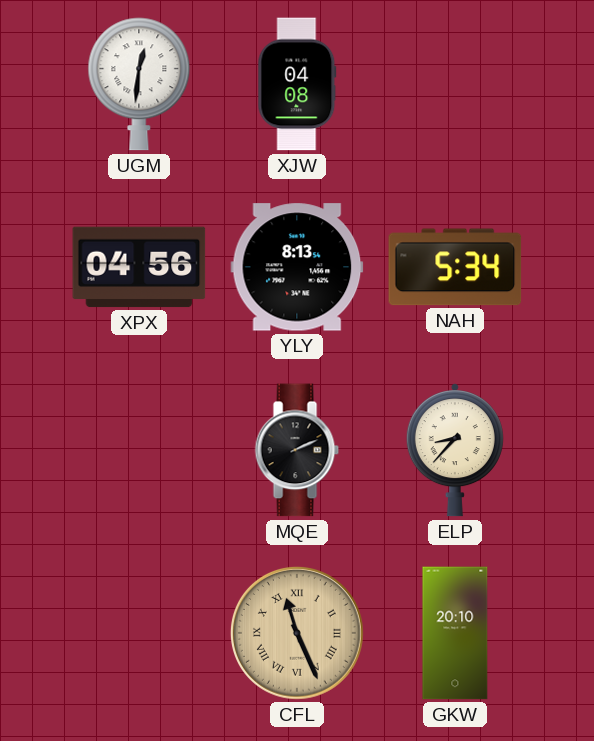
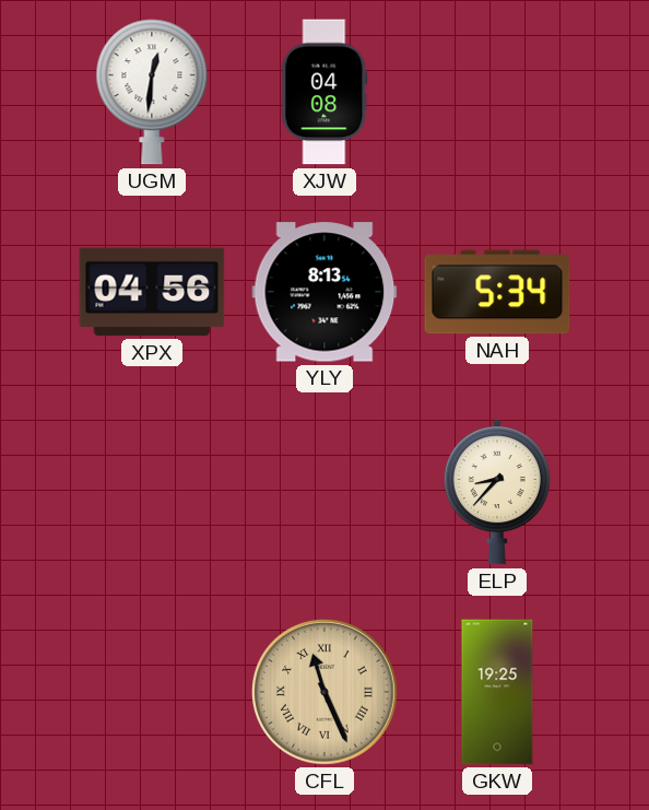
MQE: 2:11 -> none
GKW: 20:10 -> 19:25
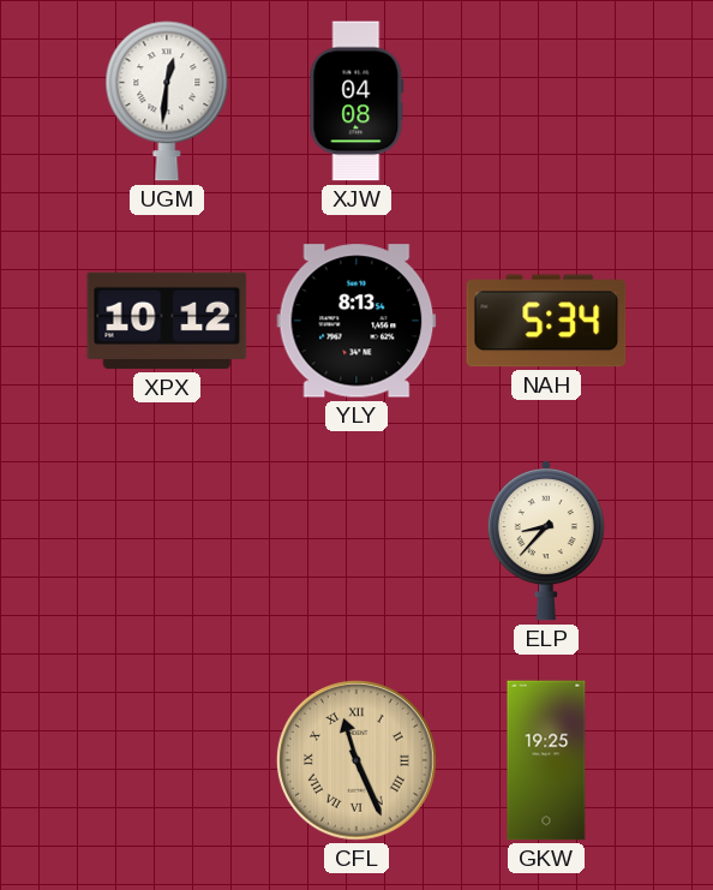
XPX: 04:56 -> 10:12
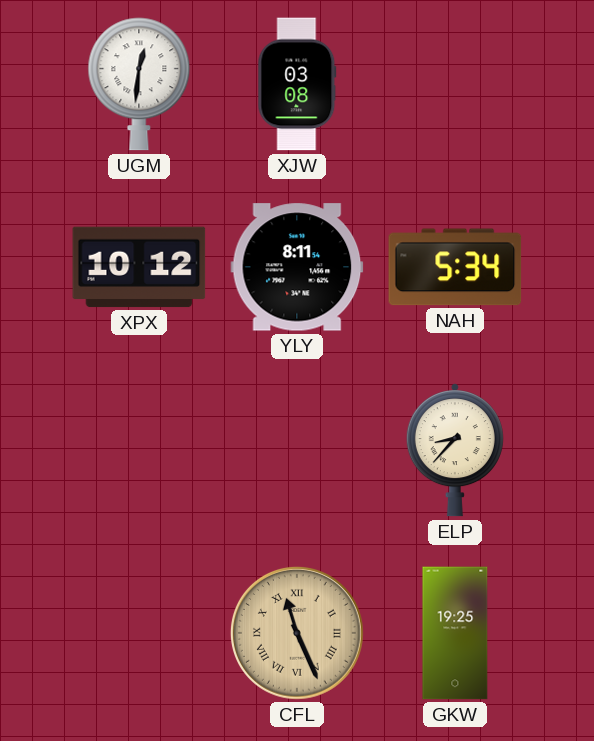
XJW: 04:08 -> 03:08
YLY: 8:13 -> 8:11
